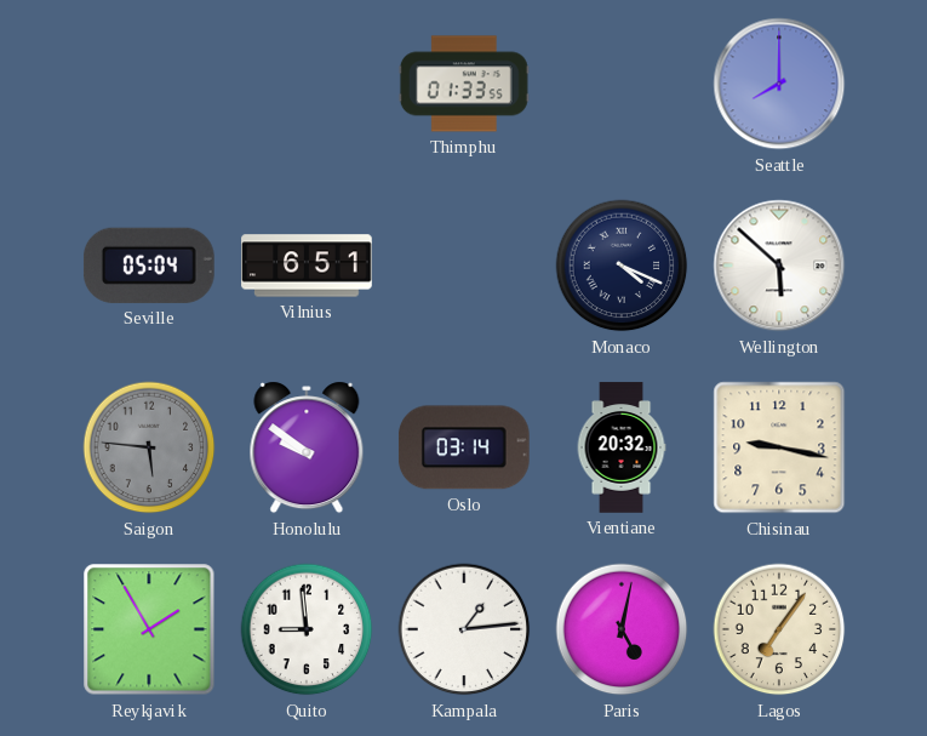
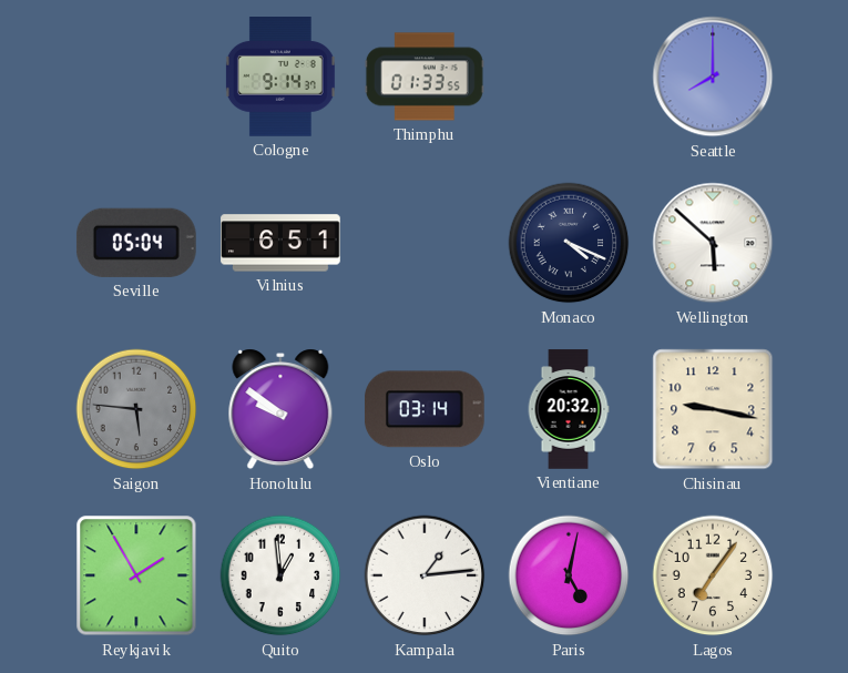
Cologne: none -> 9:14
Quito: 8:59 -> 12:59
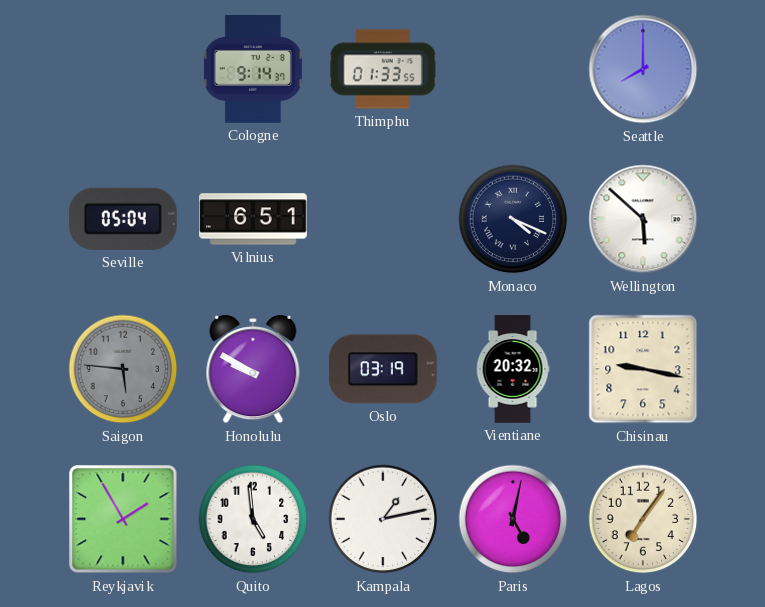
Honolulu: 9:51 -> 9:50
Oslo: 03:14 -> 03:19
Quito: 12:59 -> 4:59
Kampala: 1:14 -> 1:13
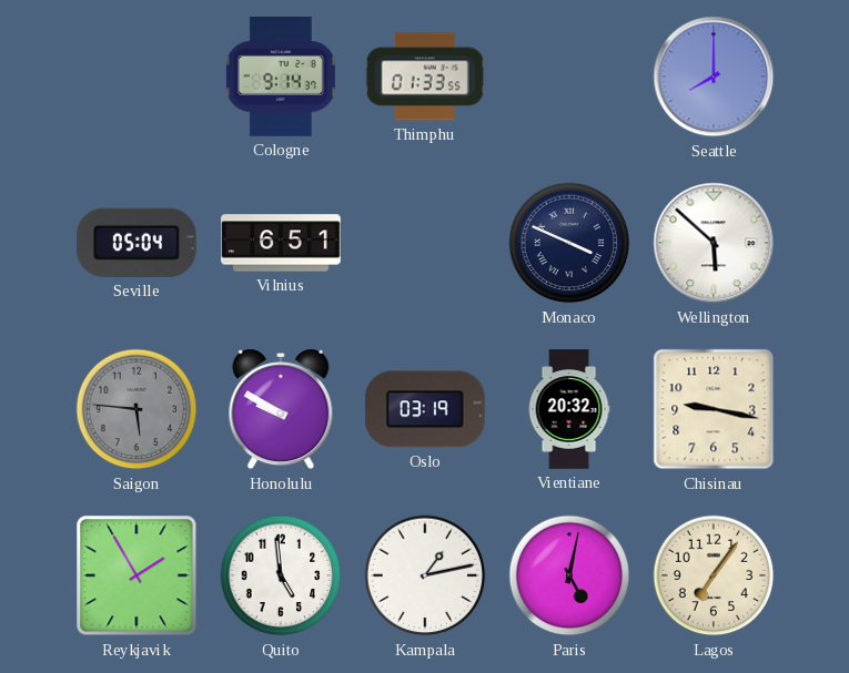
Monaco: 4:19 -> 3:49
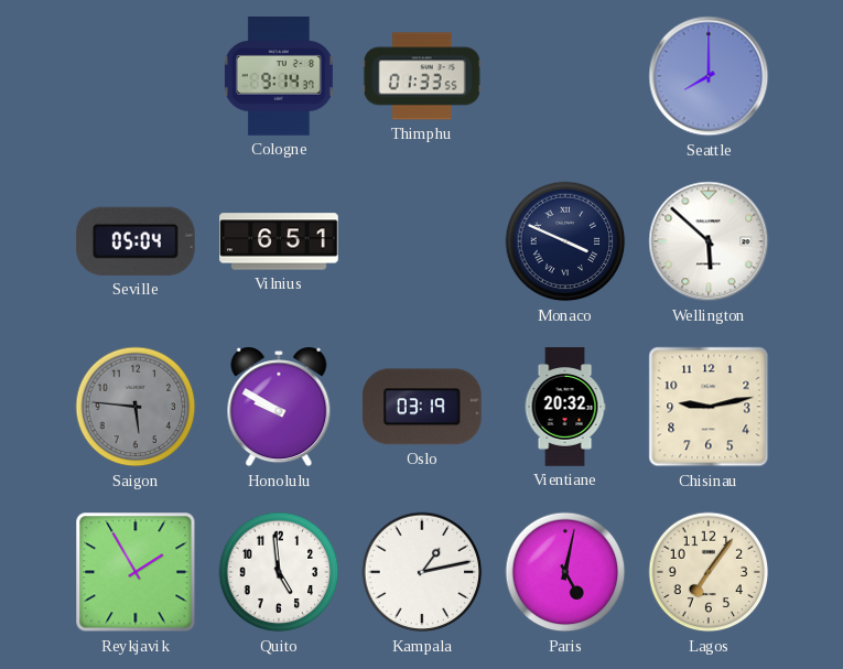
Chisinau: 9:17 -> 9:13
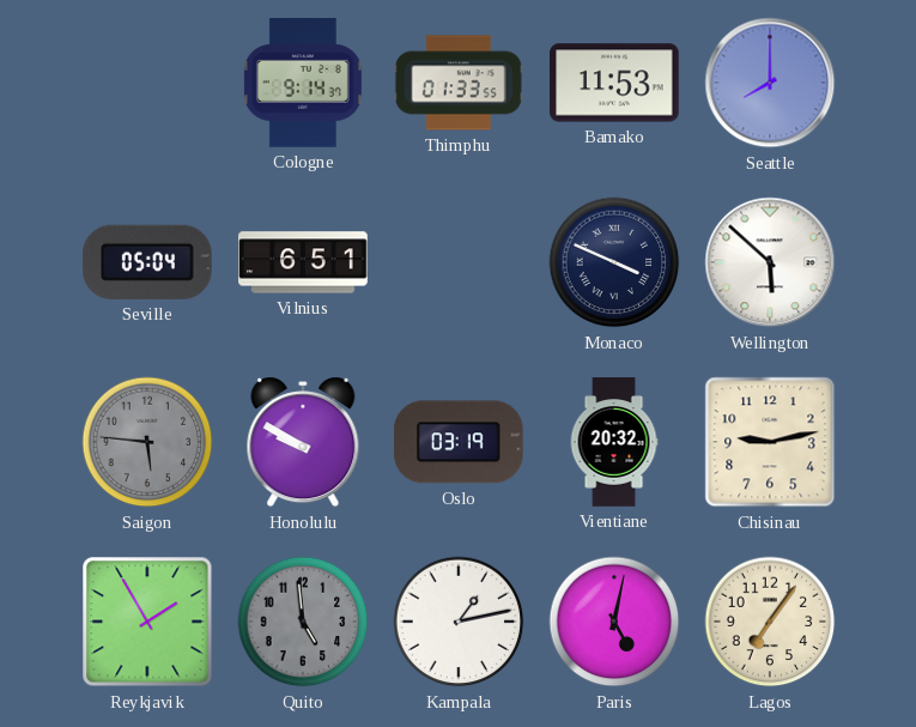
Bamako: none -> 11:53
Quito dial: white -> grey
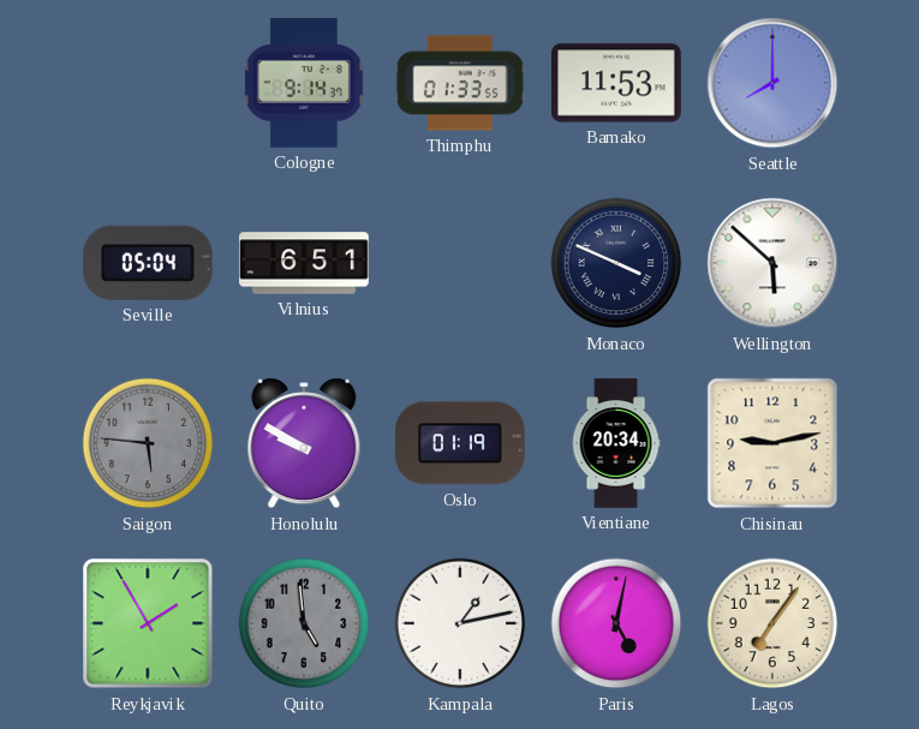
Oslo: 03:19 -> 01:19
Vientiane: 20:32 -> 20:34
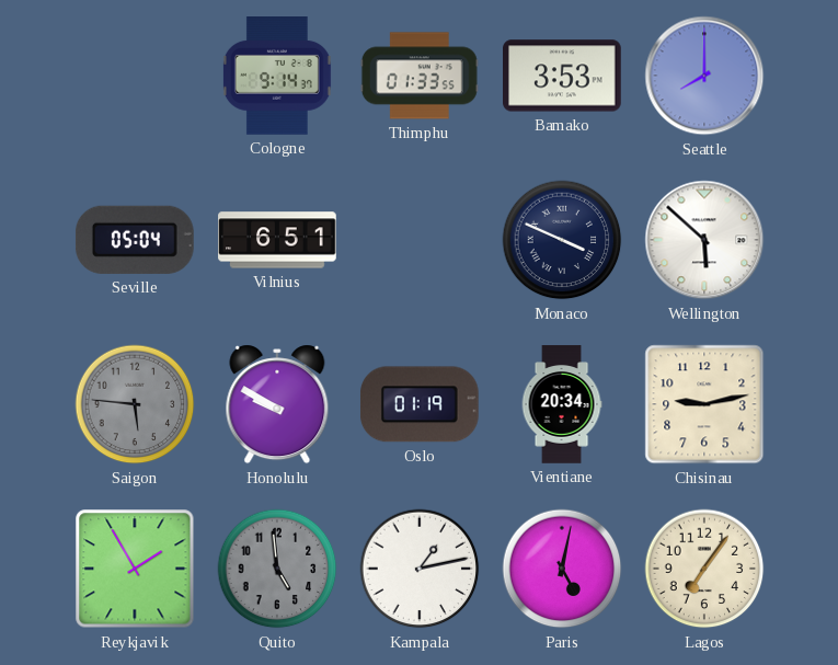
Bamako: 11:53 -> 3:53
